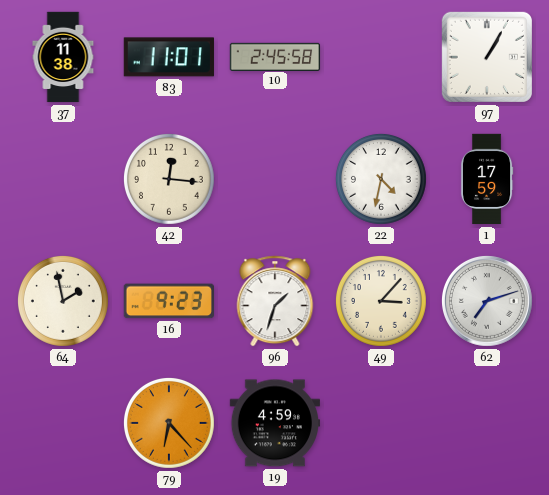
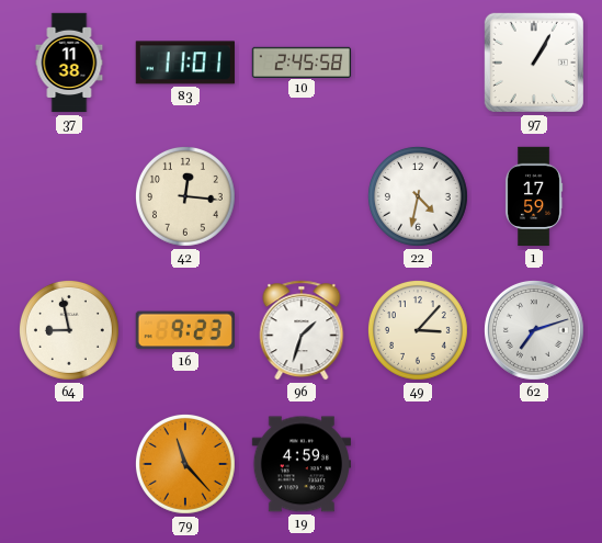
64: 1:58 -> 8:58
79: 6:23 -> 11:23
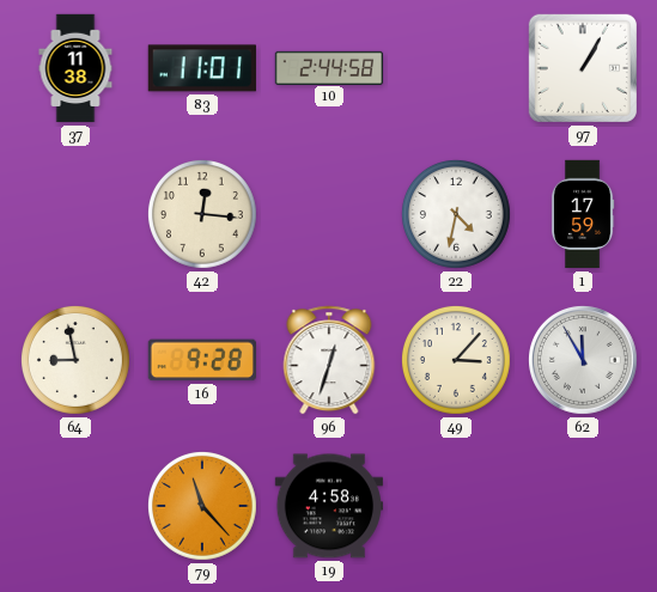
10: 2:45 -> 2:44
16: 9:23 -> 9:28
96: 1:33 -> 12:33
62: 7:12 -> 11:55
19: 4:59 -> 4:58
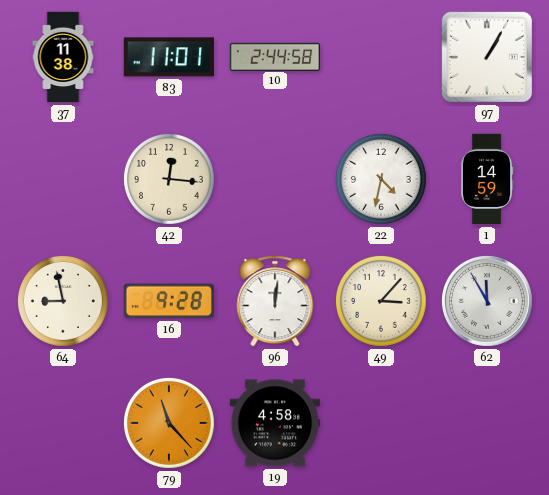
1: 17:59 -> 14:59
96: 12:33 -> 12:01
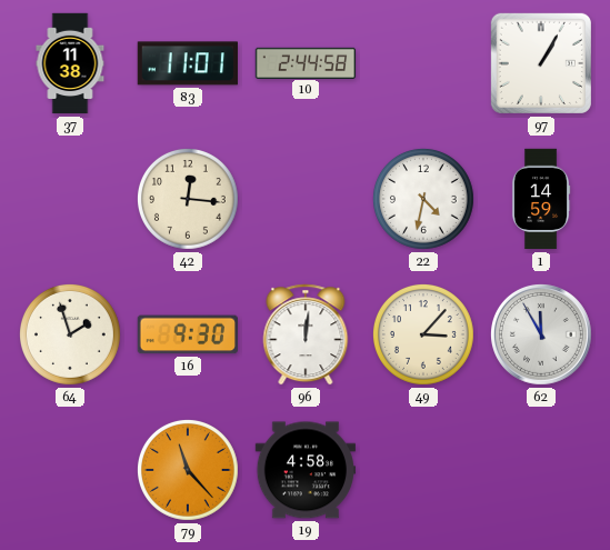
64: 8:58 -> 1:57
16: 9:28 -> 9:30
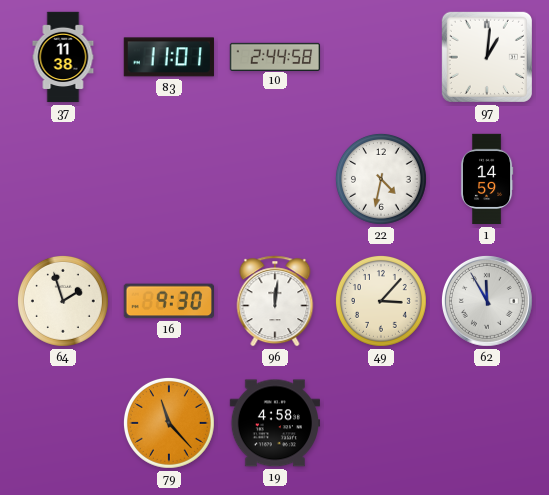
97: 1:05 -> 1:01
42: 12:16 -> none
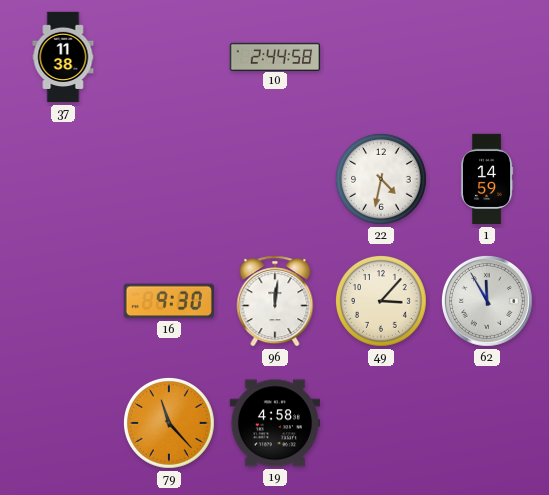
83: 11:01 -> none
97: 1:01 -> none
64: 1:57 -> none
